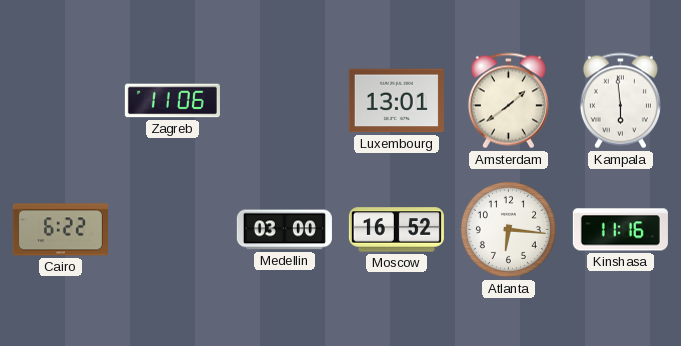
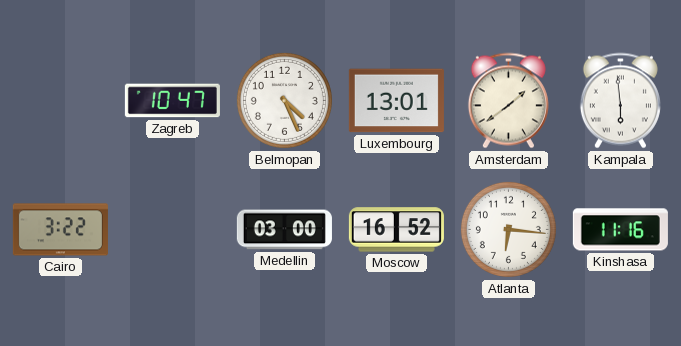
Zagreb: 11:06 -> 10:47
Belmopan: none -> 4:26
Cairo: 6:22 -> 3:22
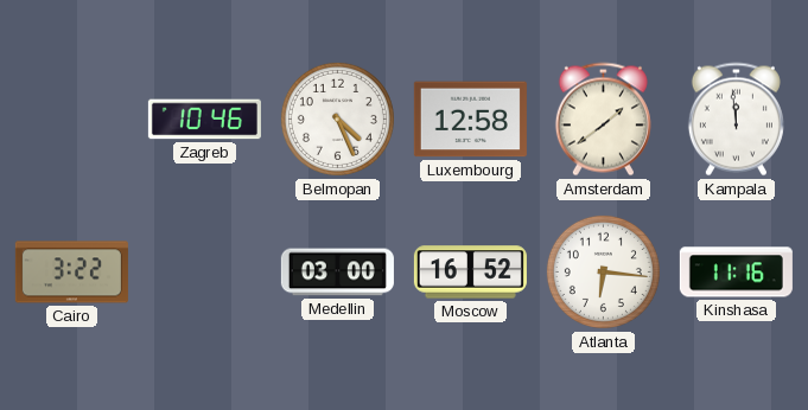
Zagreb: 10:47 -> 10:46
Luxembourg: 13:01 -> 12:58
Kampala: 5:59 -> 11:59
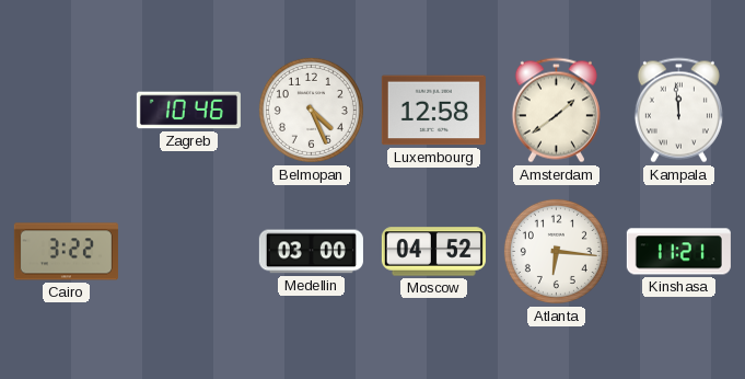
Moscow: 16:52 -> 04:52
Kinshasa: 11:16 -> 11:21
